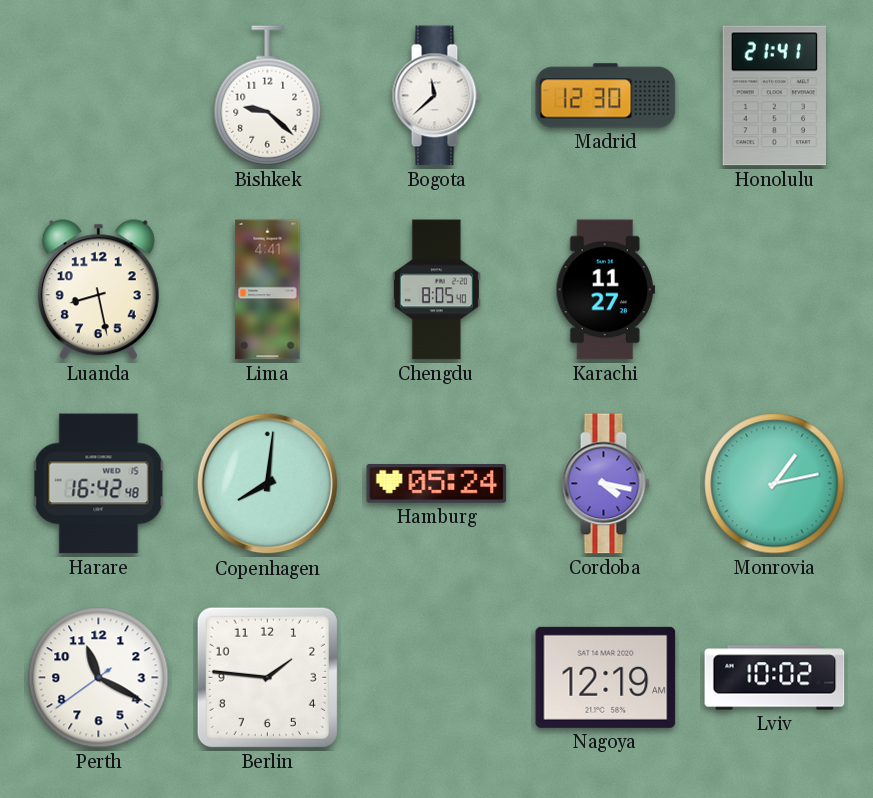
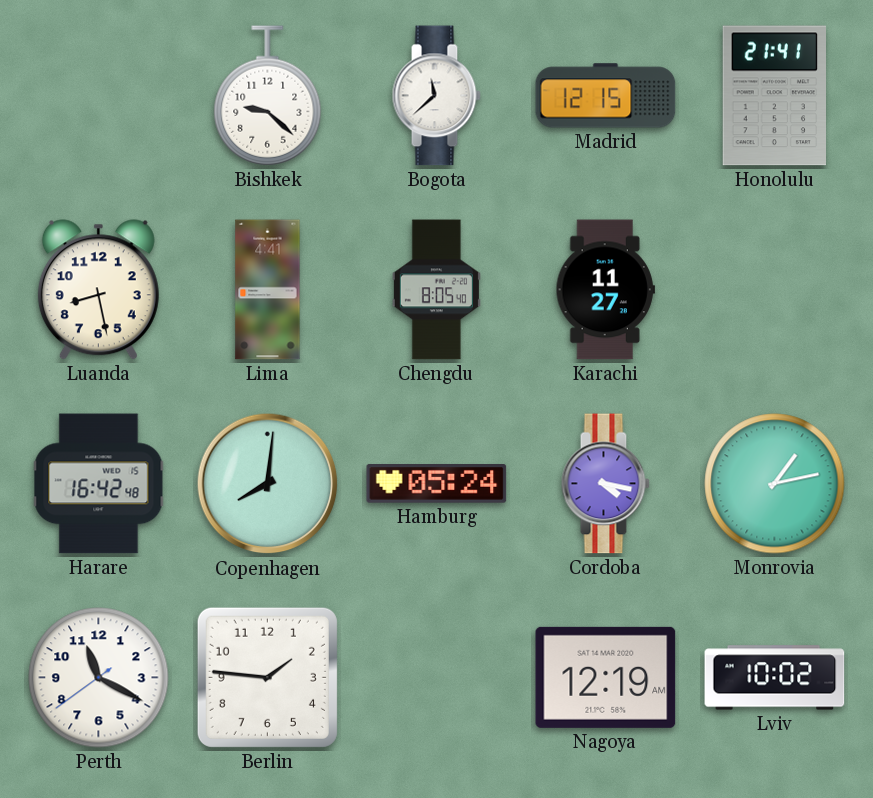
Madrid: 12:30 -> 12:15
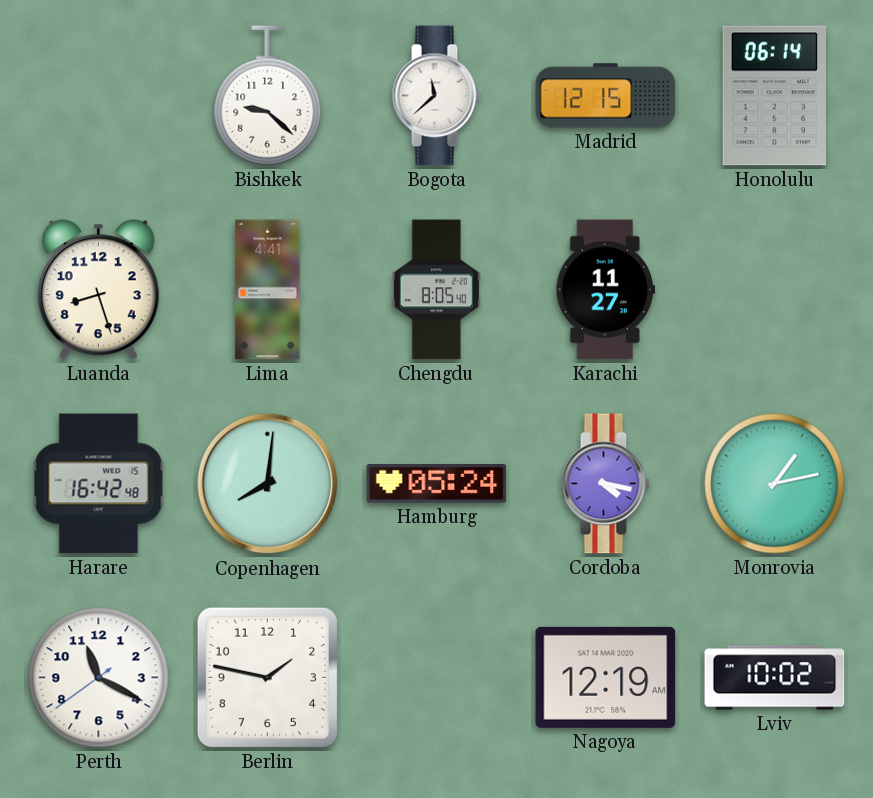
Honolulu: 21:41 -> 06:14
Luanda: 8:28 -> 8:27
Berlin: 1:46 -> 1:47
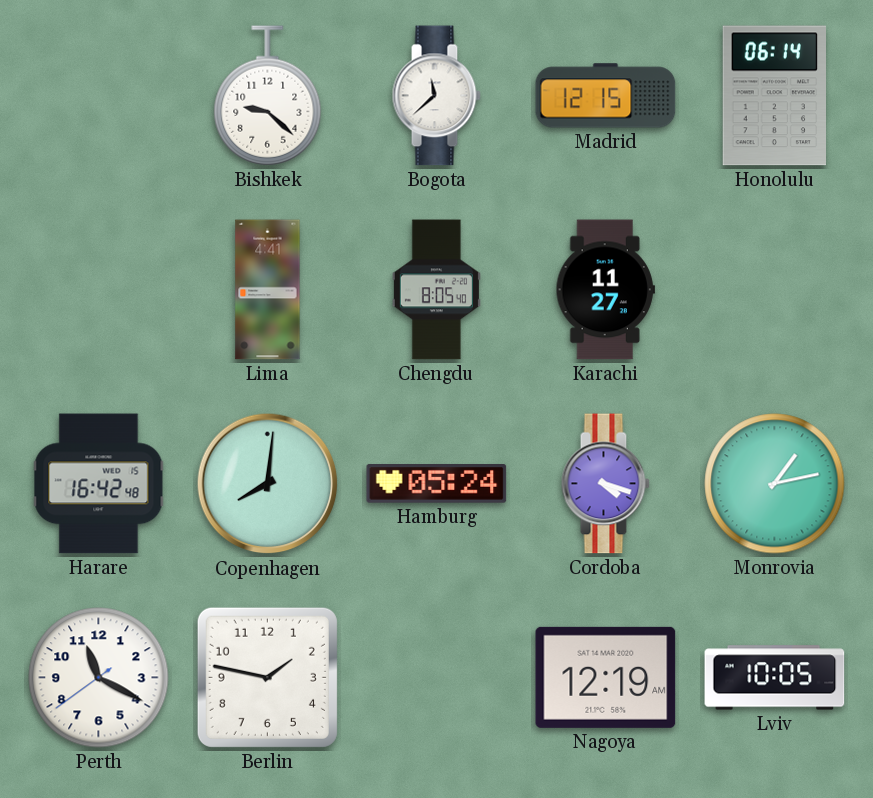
Luanda: 8:27 -> none
Cordoba: 4:17 -> 4:18
Lviv: 10:02 -> 10:05
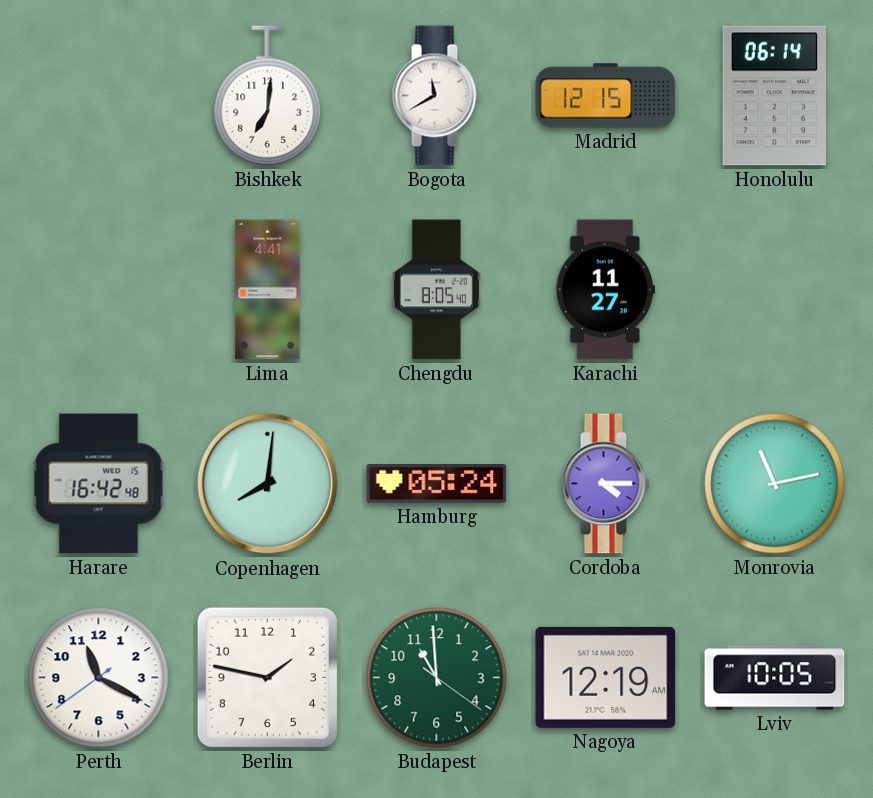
Bishkek: 9:22 -> 7:01
Bogota: 11:38 -> 11:40
Cordoba: 4:18 -> 4:15
Monrovia: 1:13 -> 11:13
Budapest: none -> 10:59
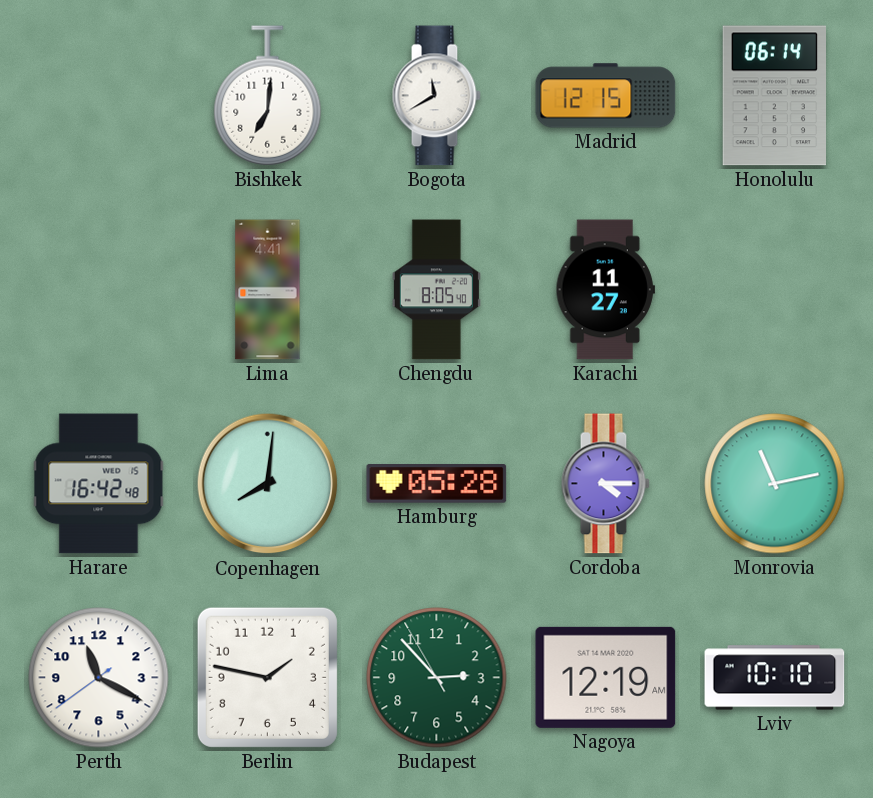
Hamburg: 05:24 -> 05:28
Budapest: 10:59 -> 2:52
Lviv: 10:05 -> 10:10
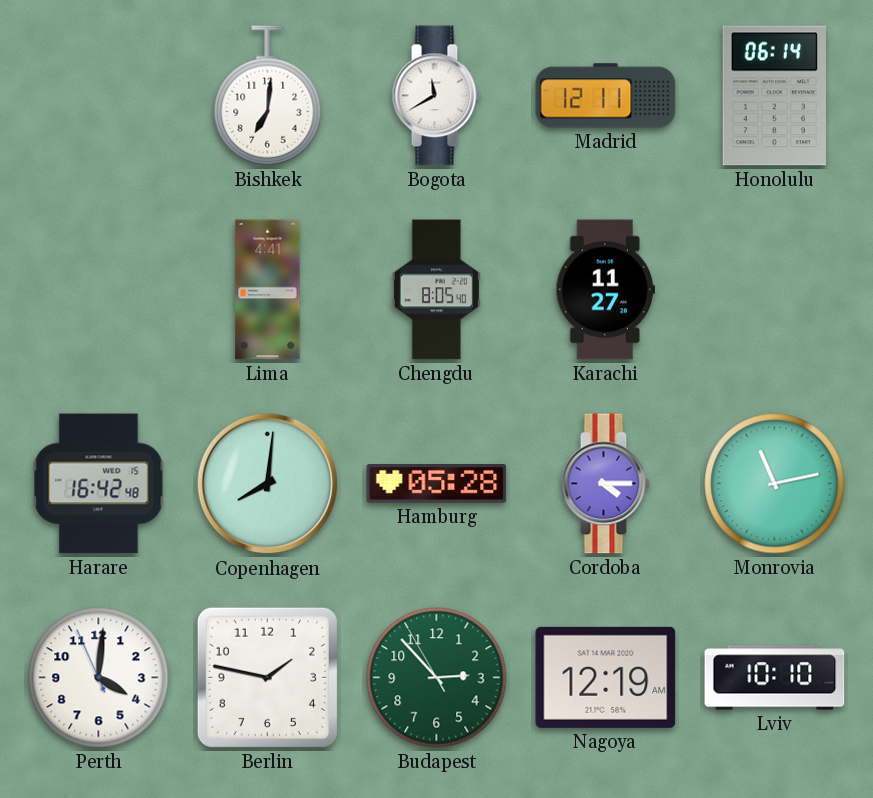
Madrid: 12:15 -> 12:11
Perth: 11:19 -> 4:00
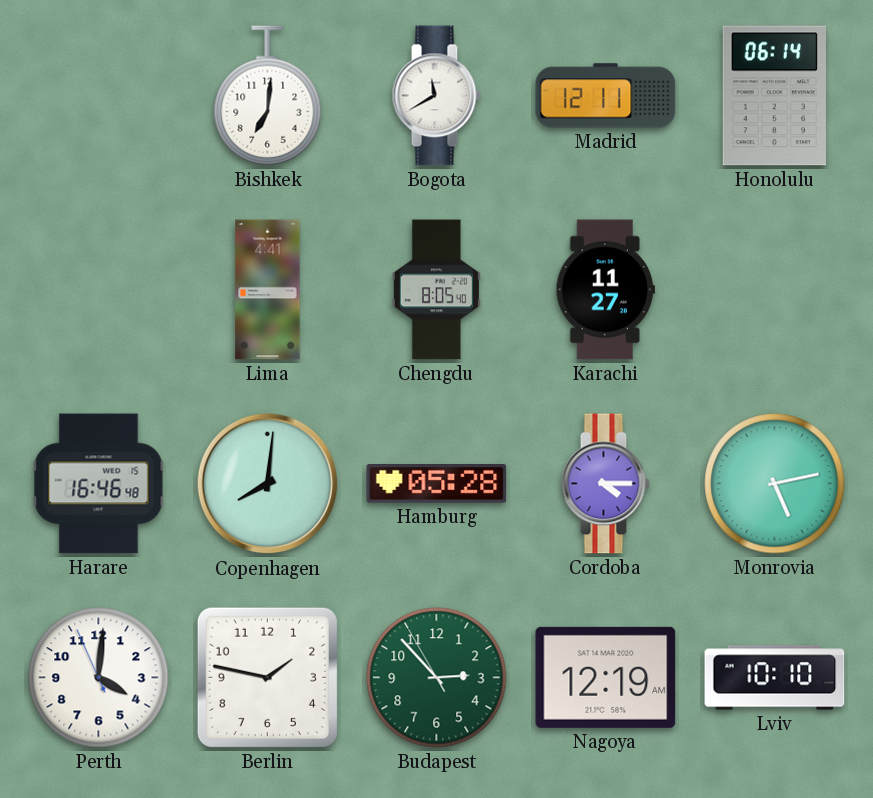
Harare: 16:42 -> 16:46
Monrovia: 11:13 -> 5:13
